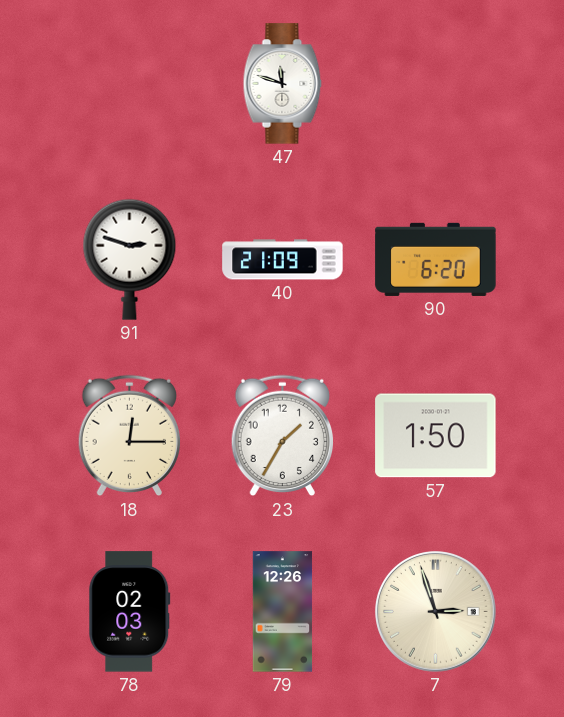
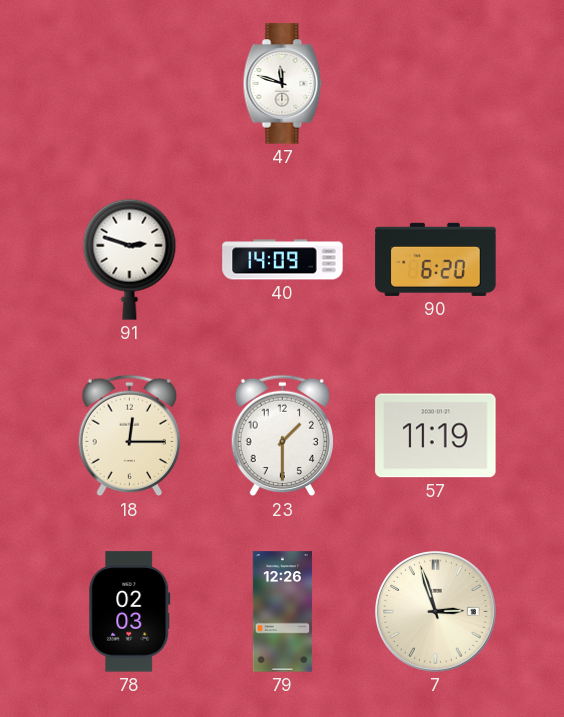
40: 21:09 -> 14:09
23: 1:35 -> 1:30
57: 1:50 -> 11:19
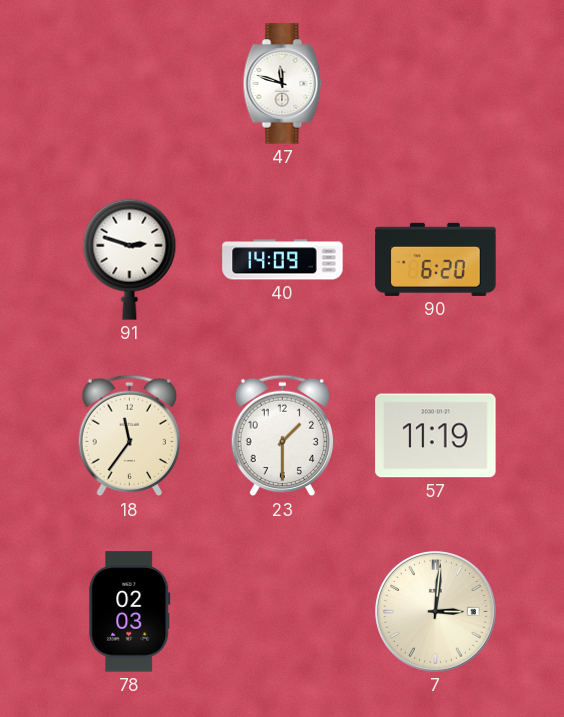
18: 12:15 -> 11:36
79: 12:26 -> none
7: 2:57 -> 3:01
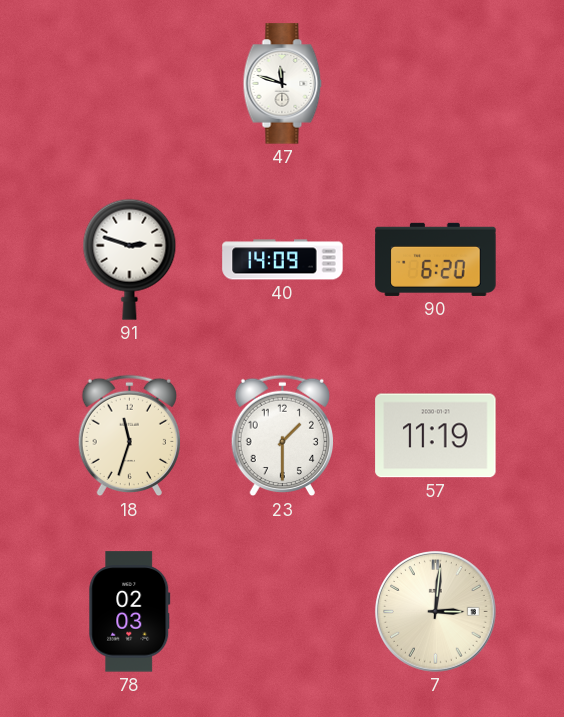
18: 11:36 -> 11:33
